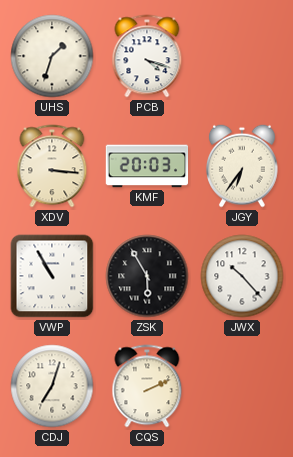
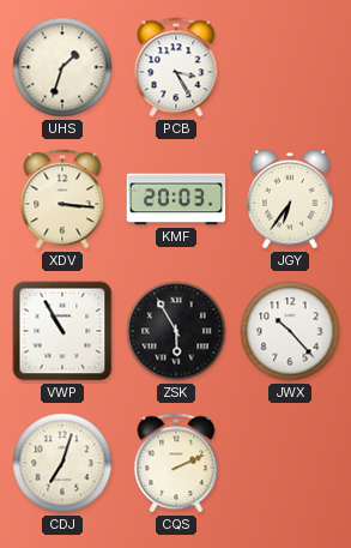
PCB: 4:18 -> 3:25
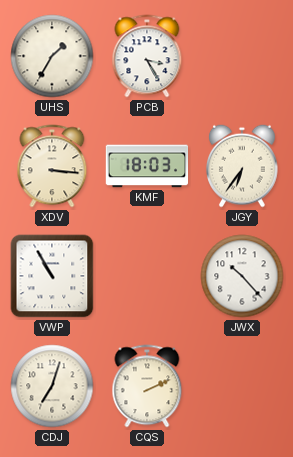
UHS: 1:33 -> 1:35
KMF: 20:03 -> 18:03
ZSK: 5:55 -> none
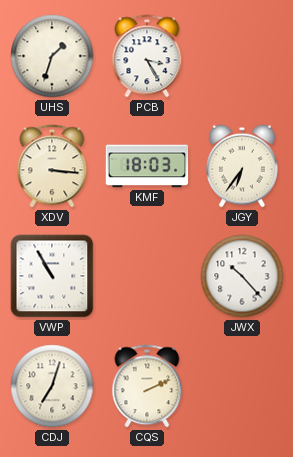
UHS: 1:35 -> 1:33
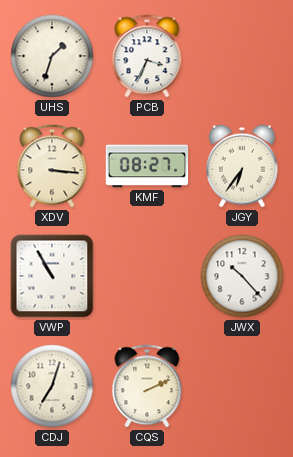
PCB: 3:25 -> 3:34
KMF: 18:03 -> 08:27
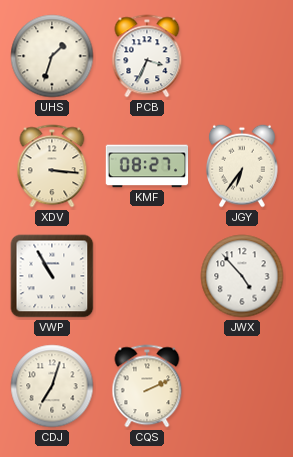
JWX: 10:23 -> 4:53
